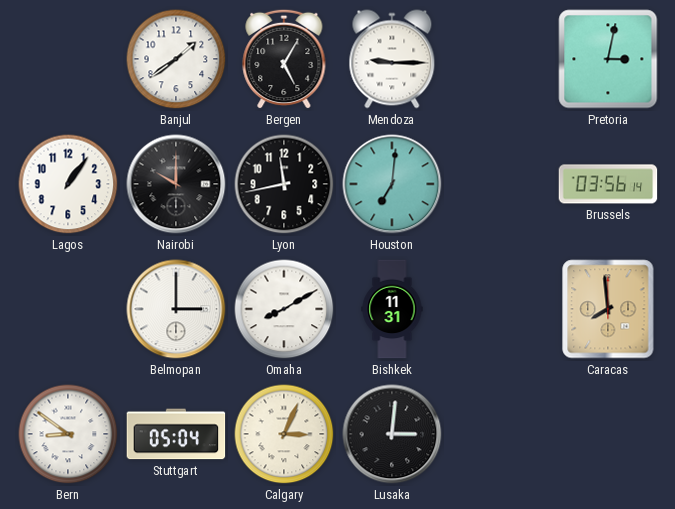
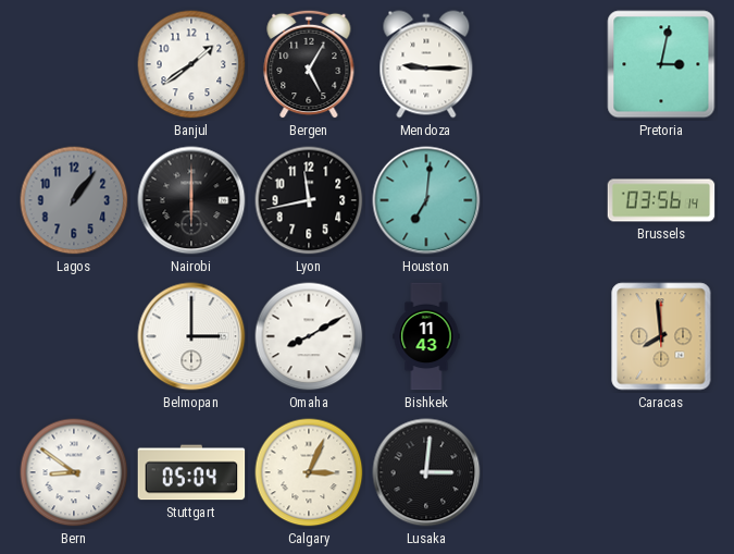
Lagos dial: white -> grey
Nairobi: 10:00 -> 6:00
Bishkek: 11:31 -> 11:43
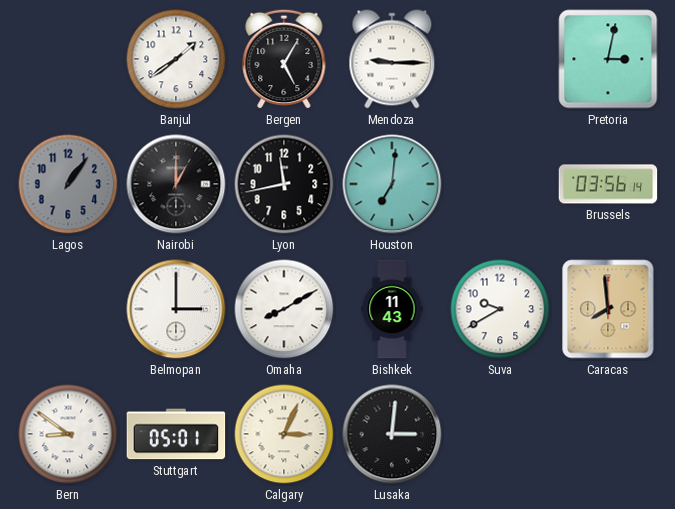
Nairobi: 6:00 -> 1:00
Suva: none -> 9:40
Stuttgart: 05:04 -> 05:01
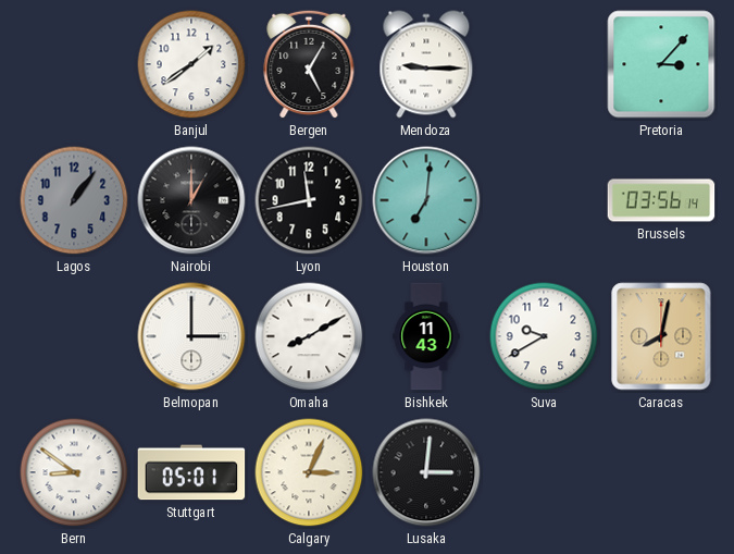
Pretoria: 3:02 -> 3:07
Caracas: 7:59 -> 8:02
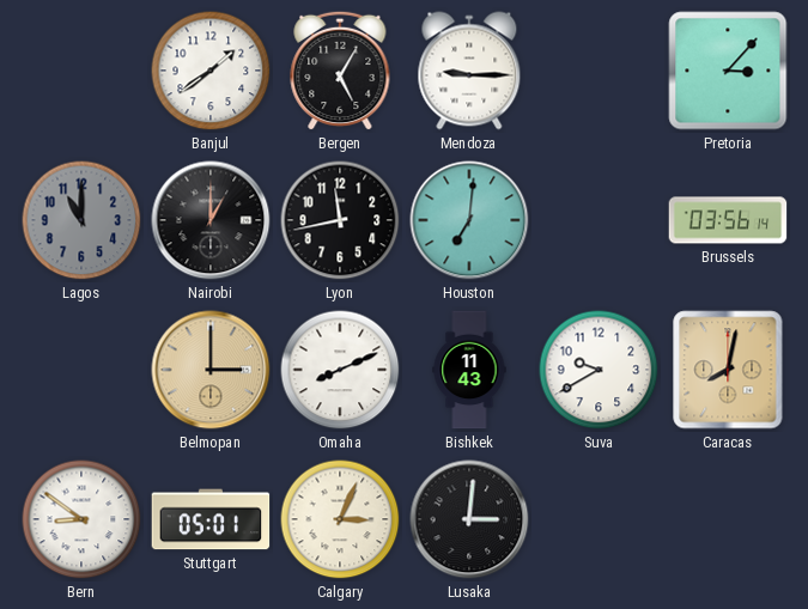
Lagos: 1:06 -> 11:00
Belmopan dial: white -> champagne
Omaha: 8:10 -> 8:11
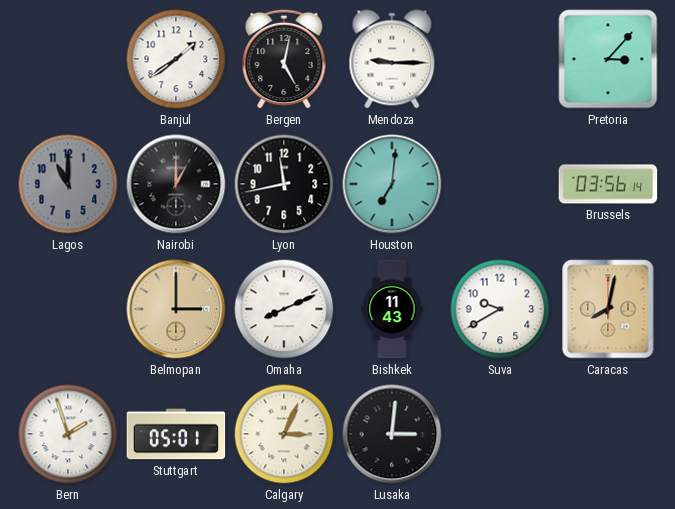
Bergen: 5:05 -> 5:02
Bern: 8:51 -> 1:57
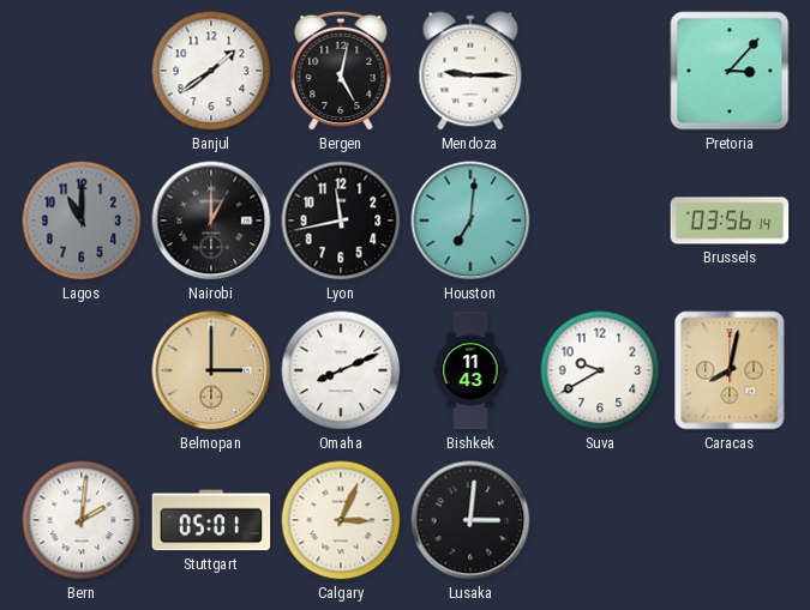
Bern: 1:57 -> 2:01
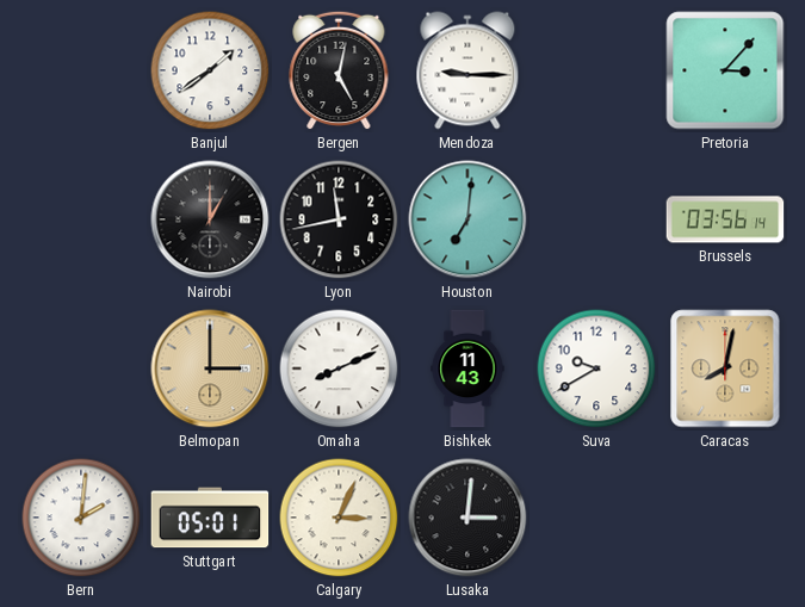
Lagos: 11:00 -> none
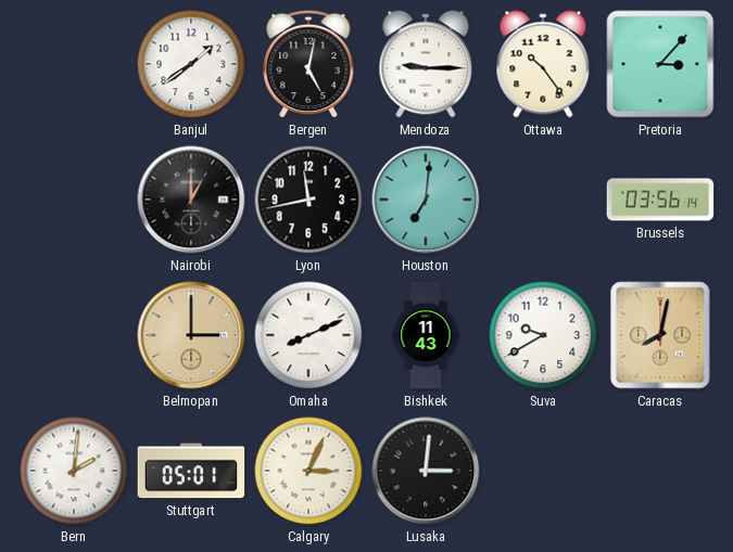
Ottawa: none -> 10:24
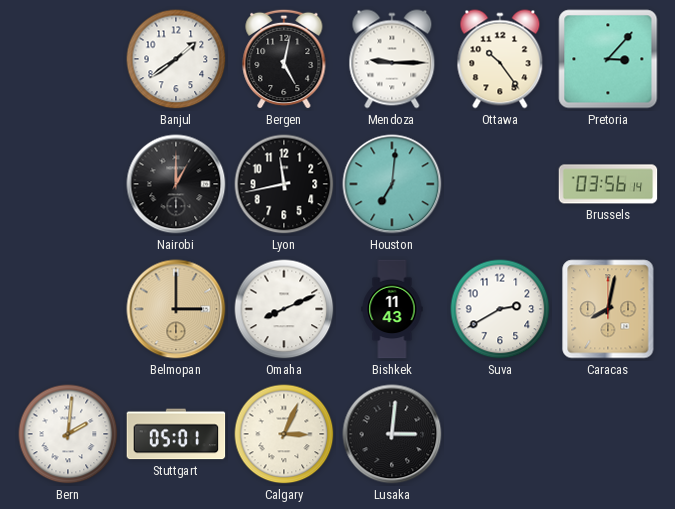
Suva: 9:40 -> 2:40
